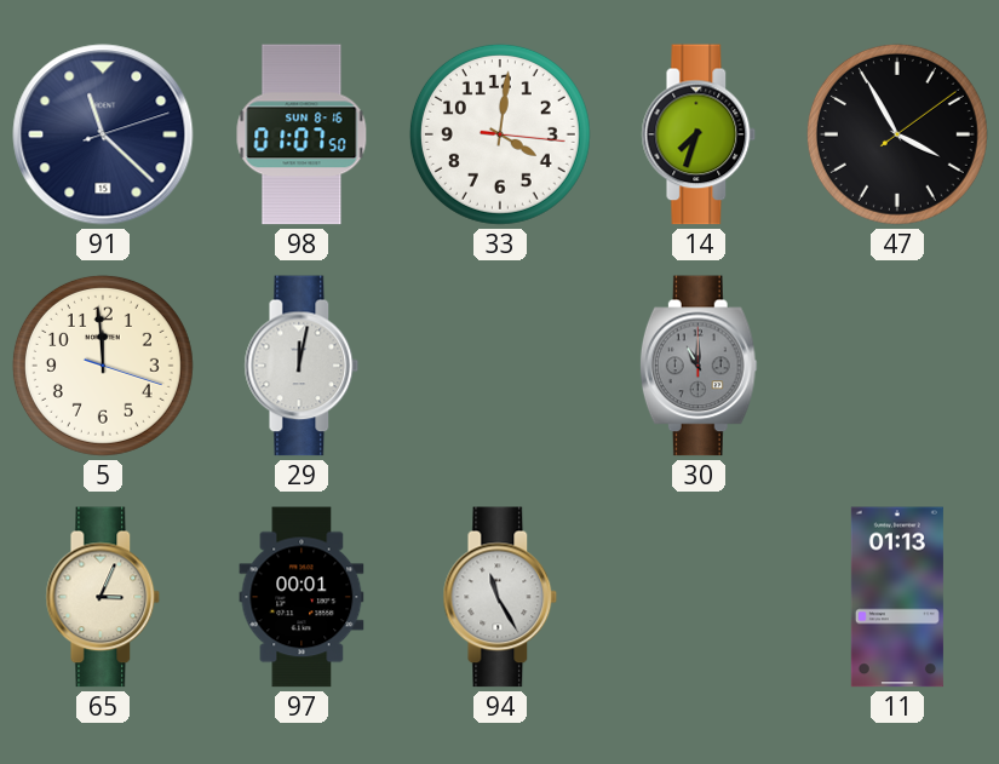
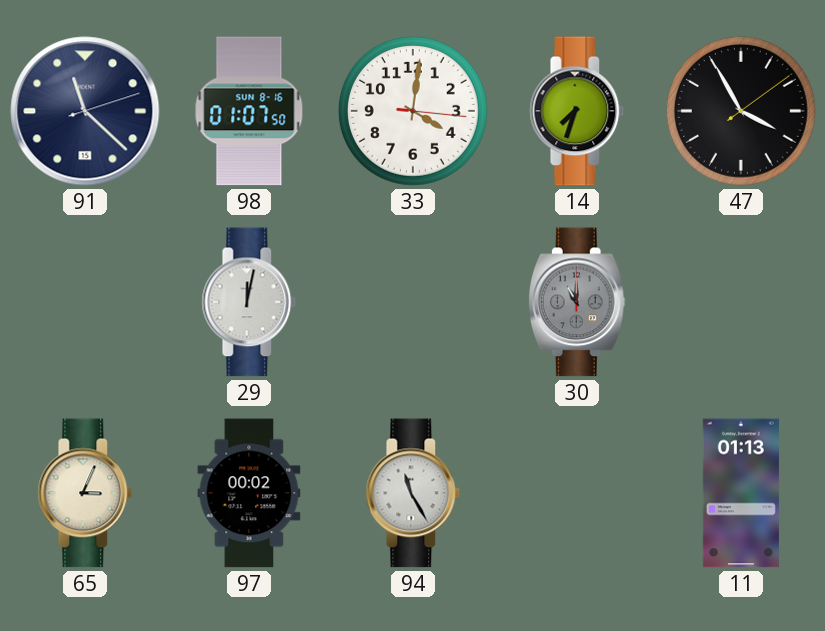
5: 11:59 -> none
97: 00:01 -> 00:02
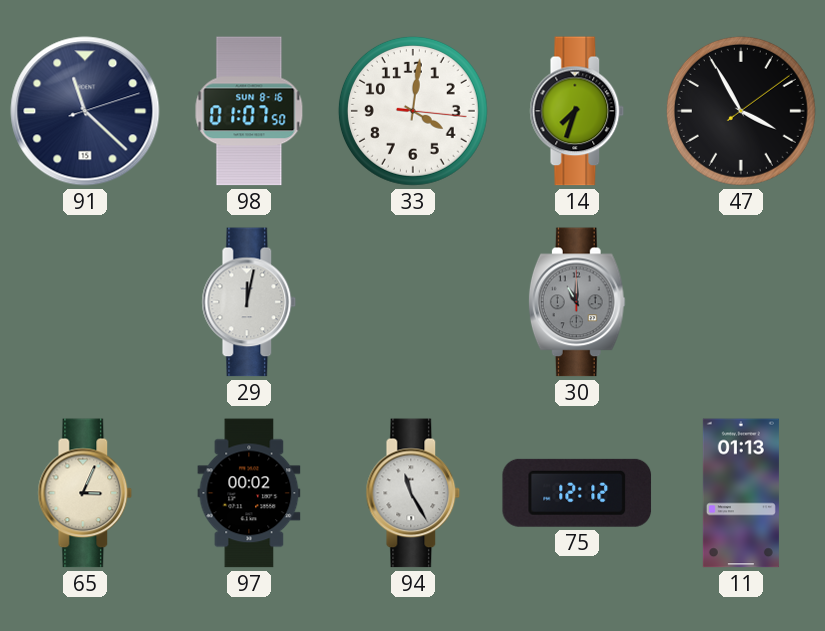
75: none -> 12:12
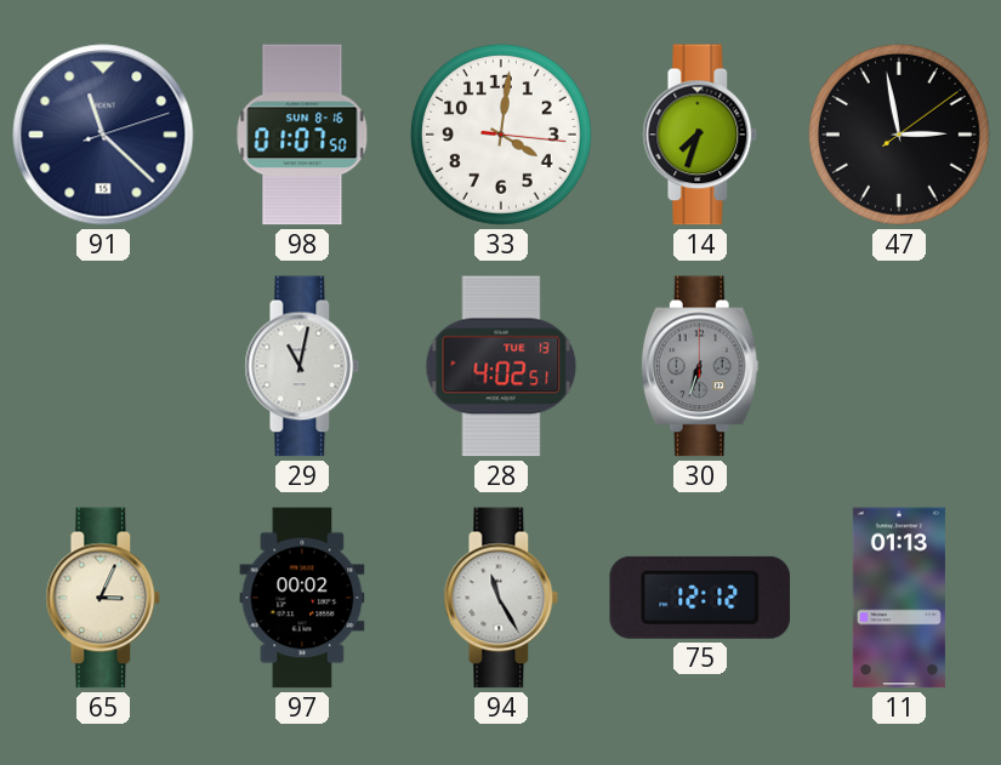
47: 3:55 -> 2:58
29: 12:02 -> 11:02
28: none -> 4:02
30: 11:00 -> 6:33
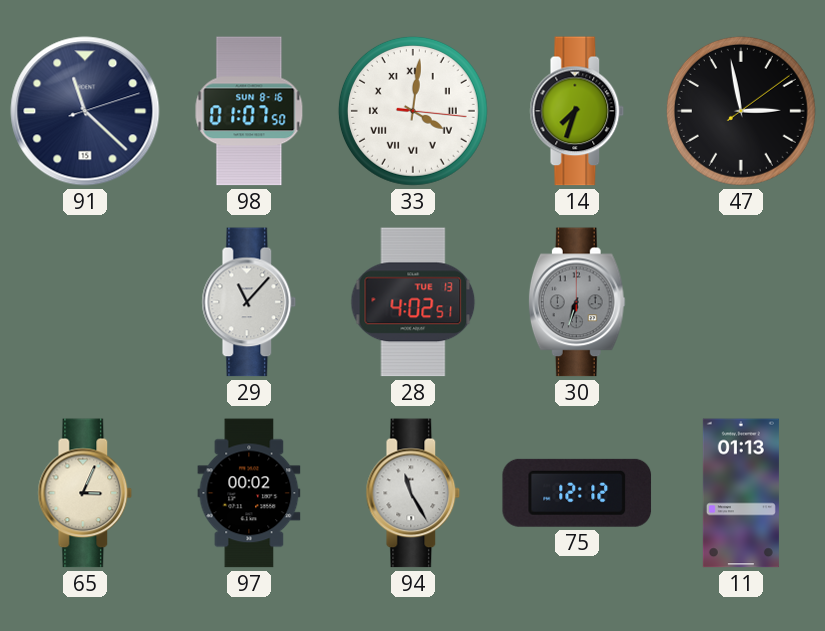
33 numerals: Arabic -> Roman
29: 11:02 -> 11:07
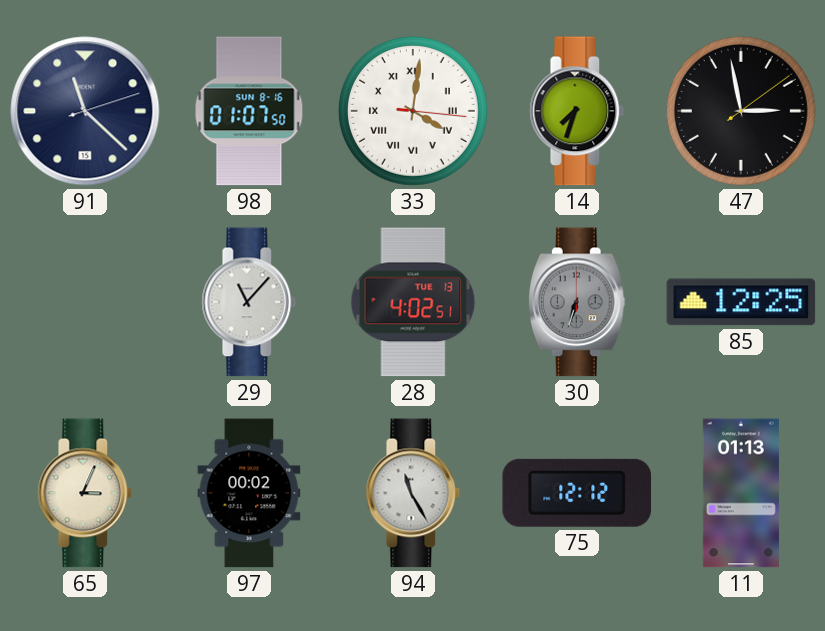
85: none -> 12:25
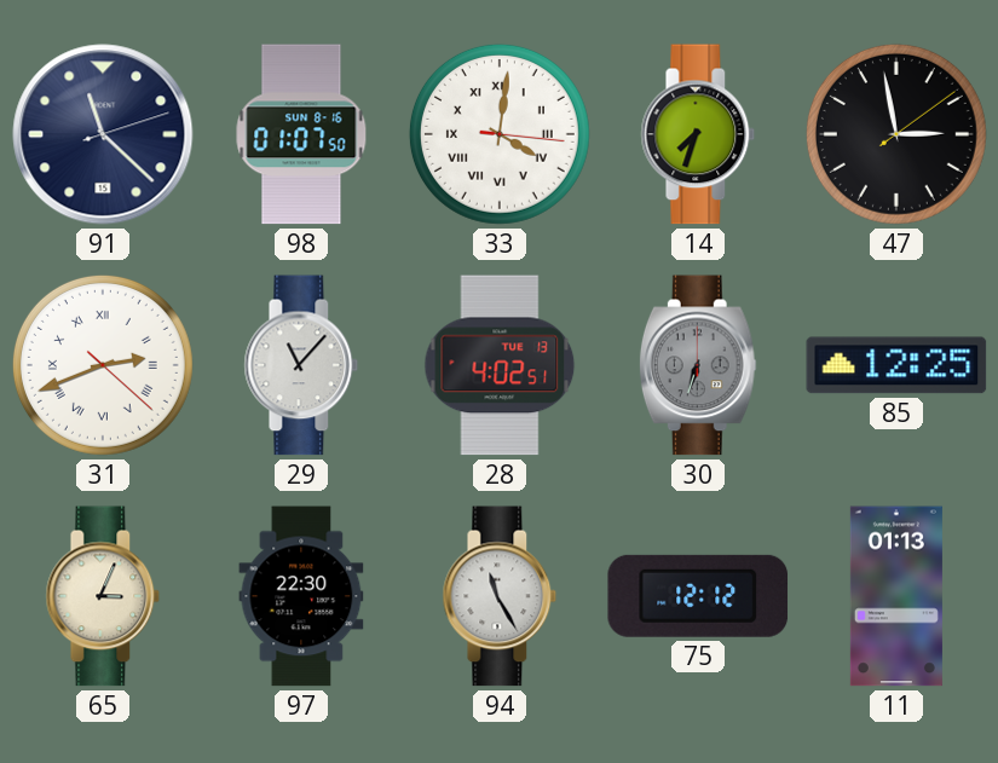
31: none -> 2:41
97: 00:02 -> 22:30
